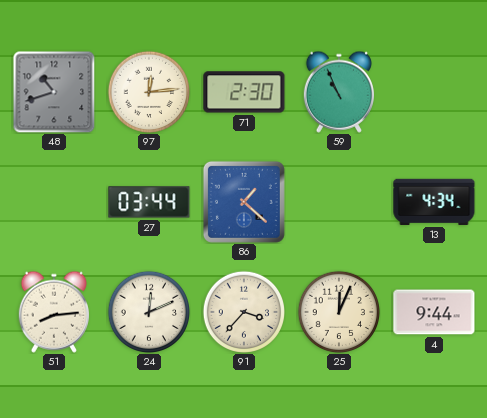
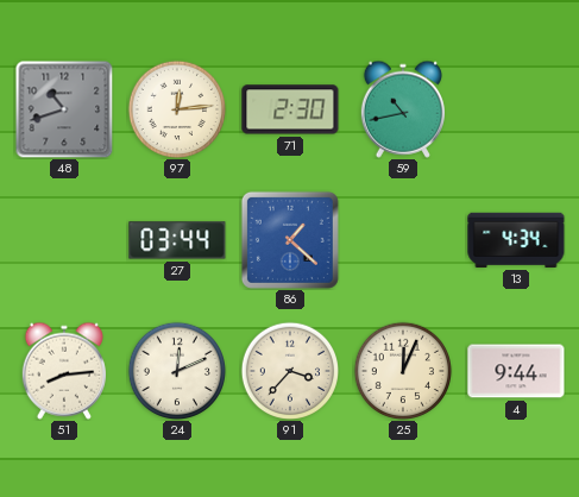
59: 10:56 -> 10:43
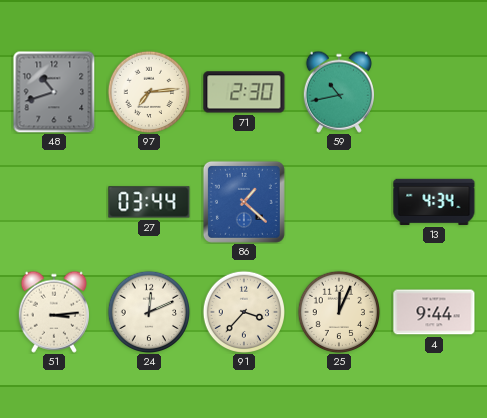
97: 12:14 -> 7:14
51: 8:14 -> 3:14
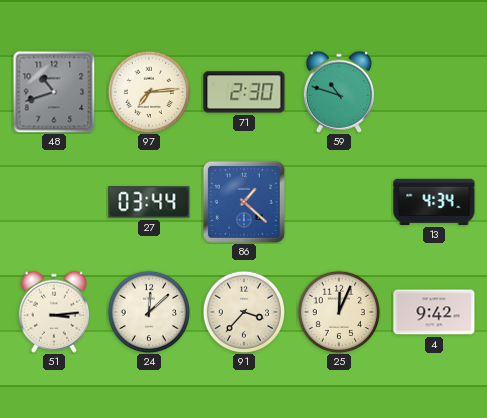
59: 10:43 -> 10:48
24: 12:11 -> 12:08
4: 9:44 -> 9:42
